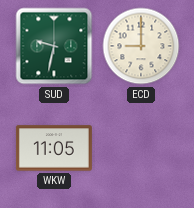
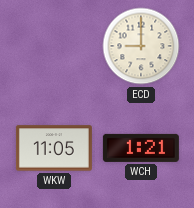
SUD: 9:32 -> none
WCH: none -> 1:21
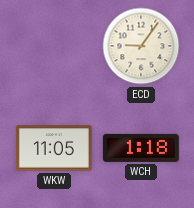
ECD: 9:00 -> 9:06
WCH: 1:21 -> 1:18
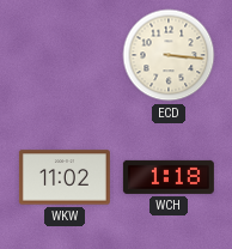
ECD: 9:06 -> 3:16
WKW: 11:05 -> 11:02
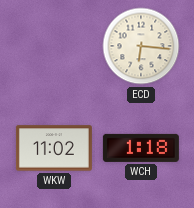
ECD: 3:16 -> 6:16
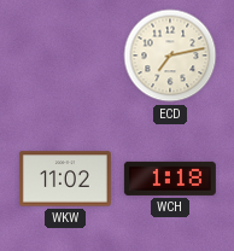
ECD: 6:16 -> 7:13
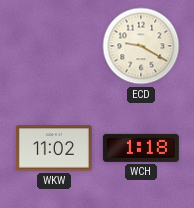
ECD: 7:13 -> 9:20
